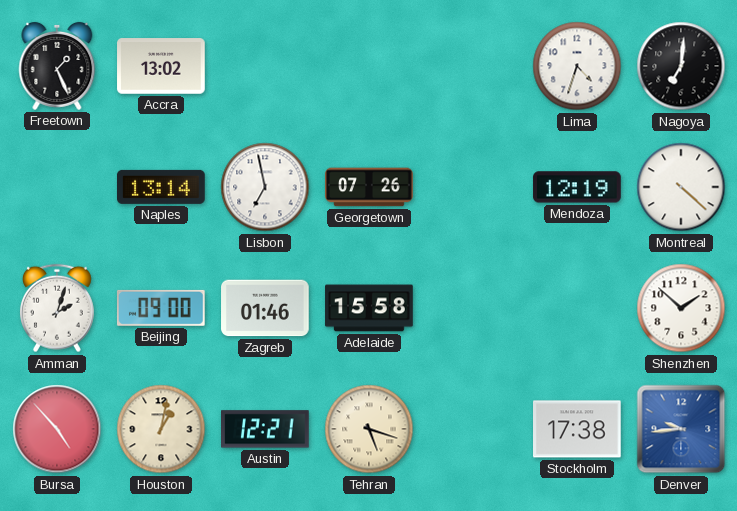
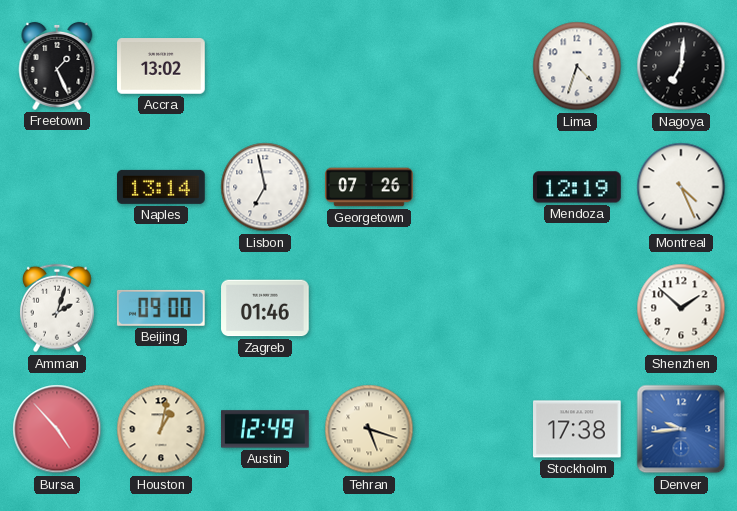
Montreal: 4:22 -> 4:26
Adelaide: 15:58 -> none
Austin: 12:21 -> 12:49
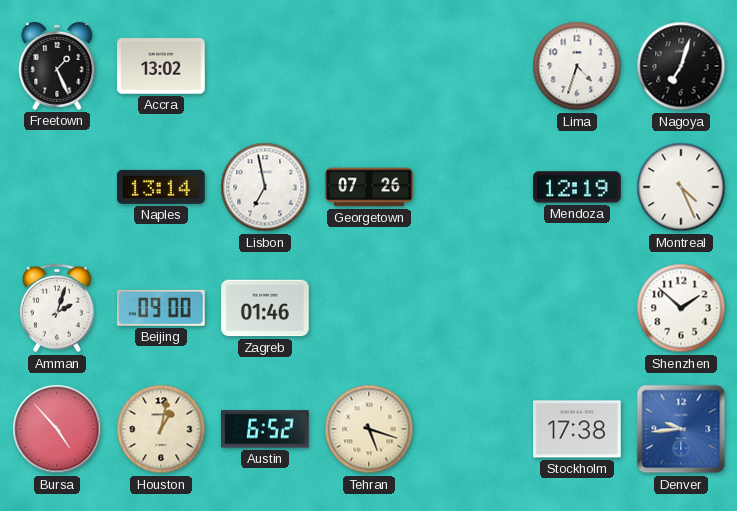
Nagoya: 7:01 -> 7:03
Austin: 12:49 -> 6:52
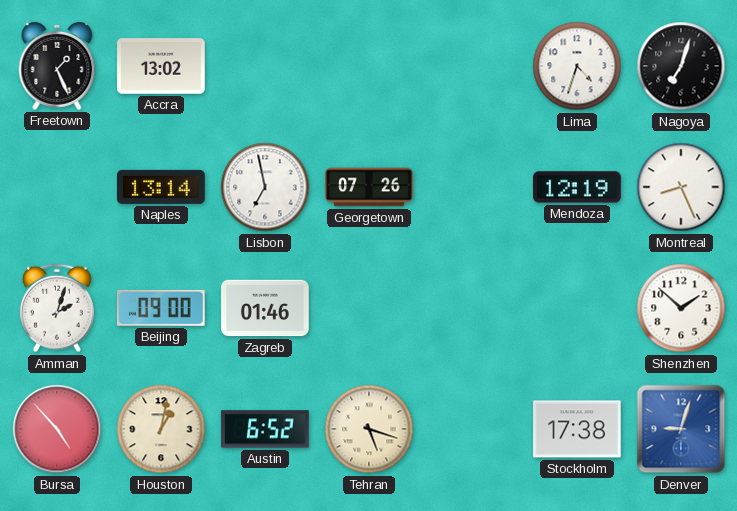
Montreal: 4:26 -> 8:26
Denver: 9:44 -> 9:03
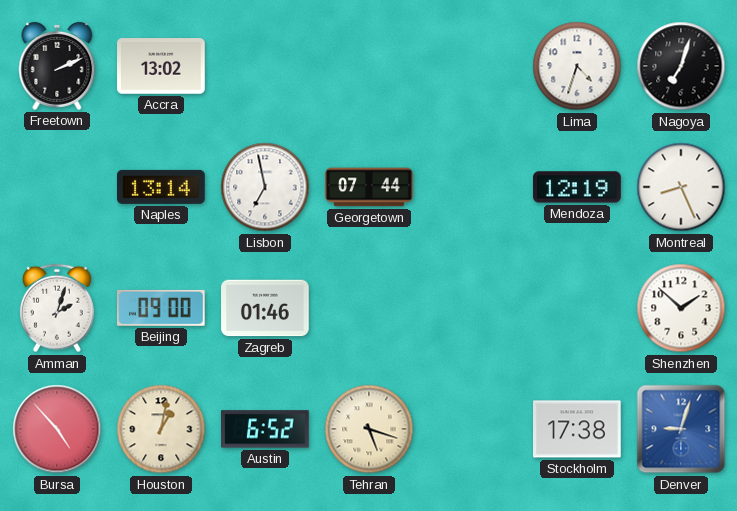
Freetown: 1:26 -> 2:11
Georgetown: 07:26 -> 07:44
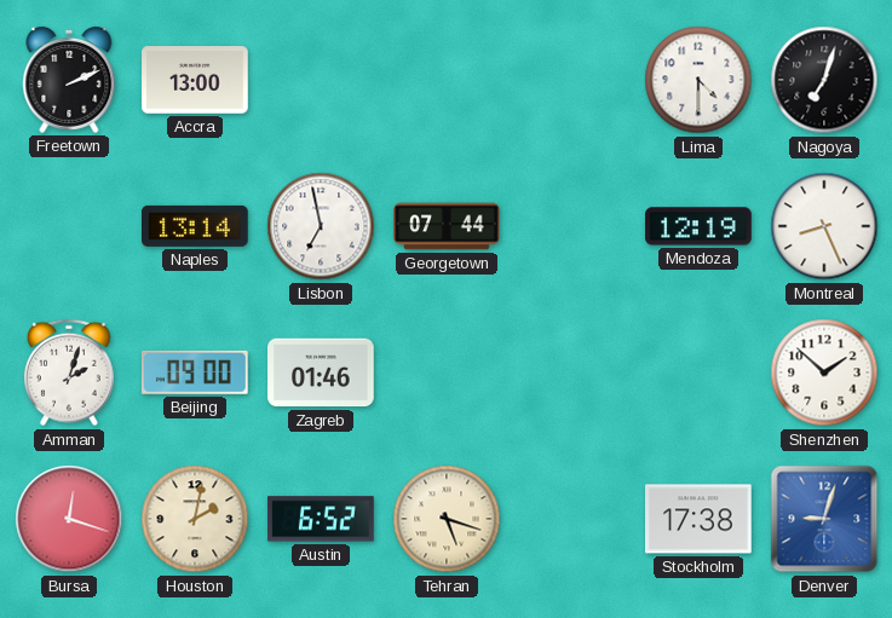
Accra: 13:02 -> 13:00
Lima: 4:33 -> 4:30
Bursa: 4:53 -> 12:18
Houston: 1:02 -> 2:02
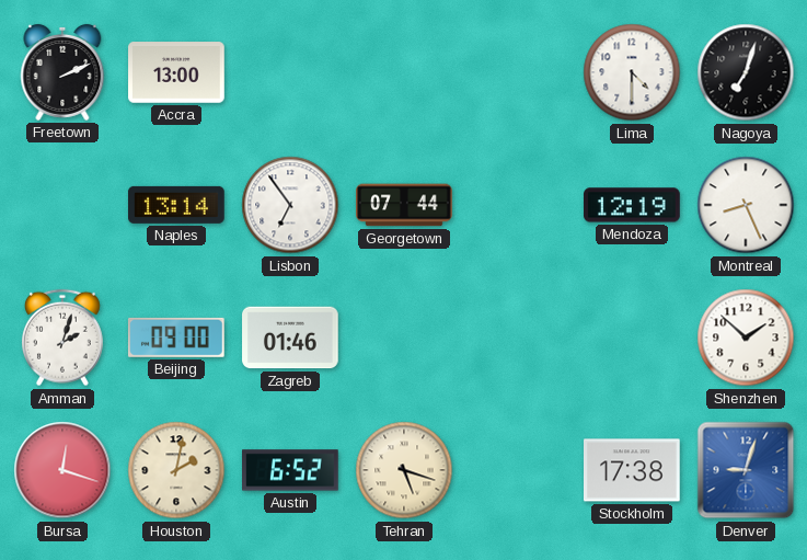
Lisbon: 6:58 -> 6:54
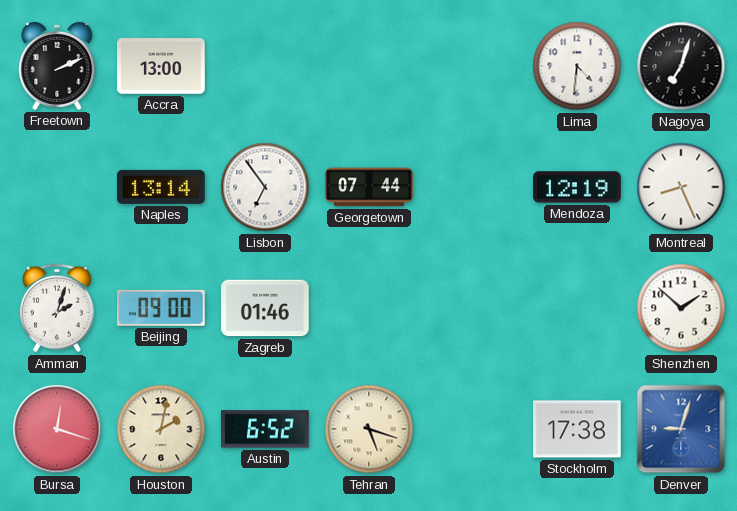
Lima: 4:30 -> 4:31
